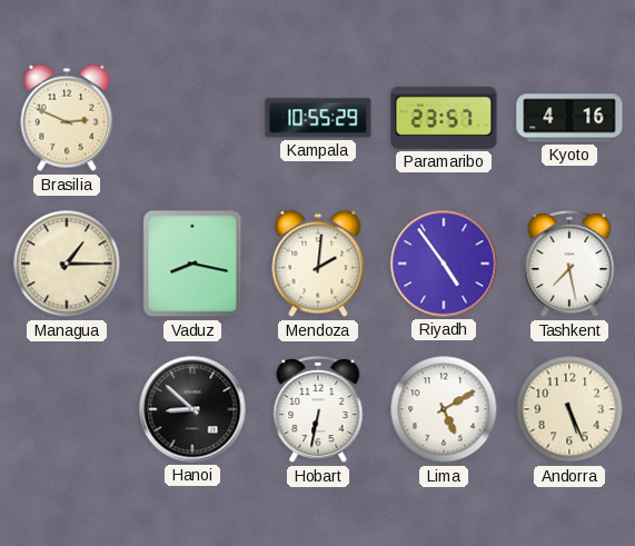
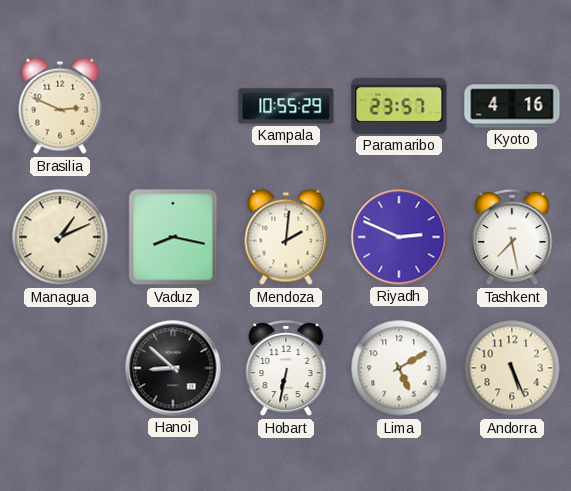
Managua: 1:15 -> 1:11
Riyadh: 4:54 -> 2:49
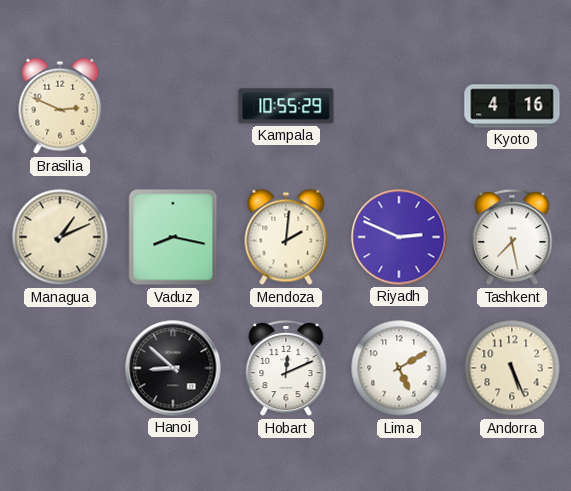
Paramaribo: 23:57 -> none
Hobart: 6:32 -> 12:11
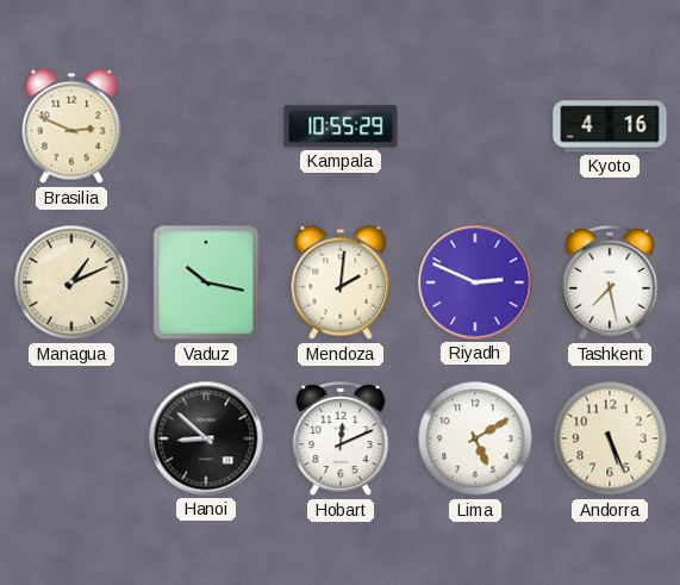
Vaduz: 8:17 -> 10:17
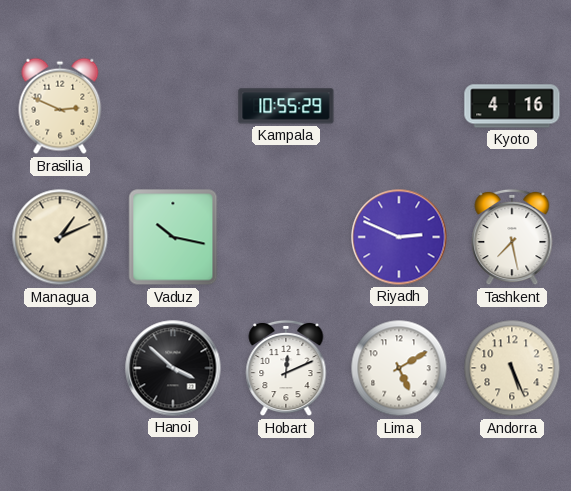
Mendoza: 2:01 -> none
Hanoi: 8:52 -> 3:52
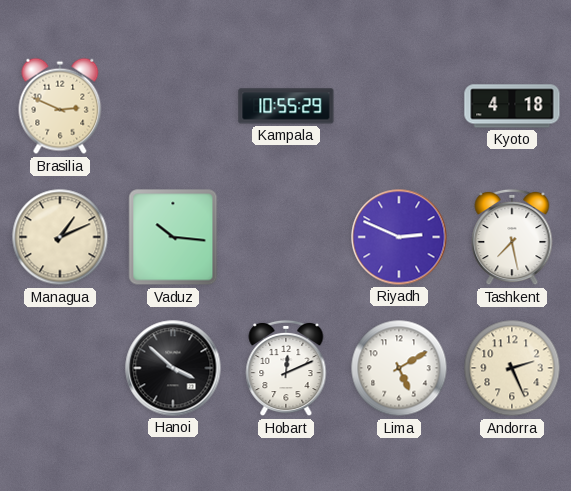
Kyoto: 4:16 -> 4:18
Vaduz: 10:17 -> 10:16
Andorra: 5:26 -> 2:26
